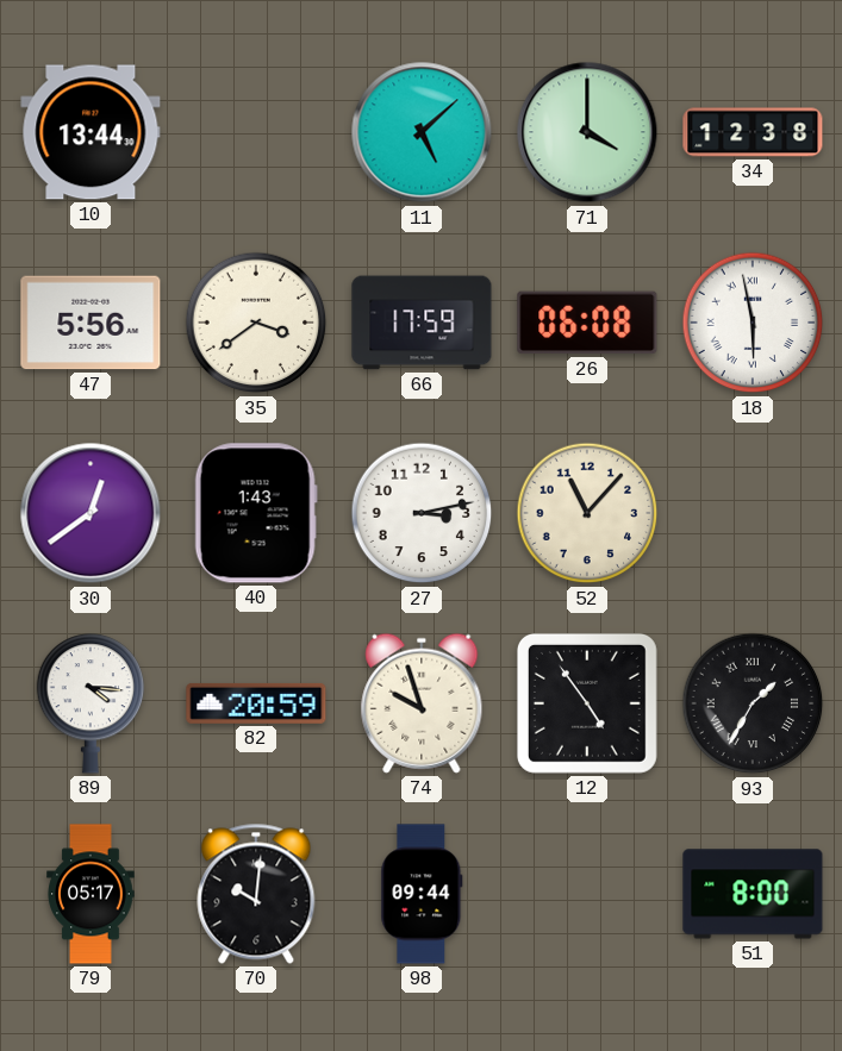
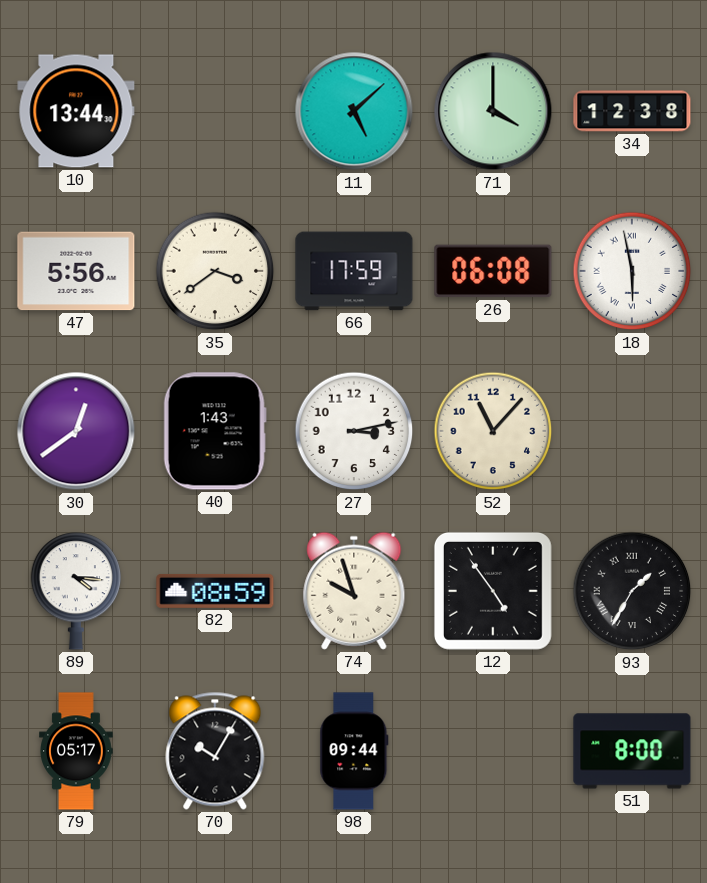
82: 20:59 -> 08:59
70: 10:01 -> 10:05
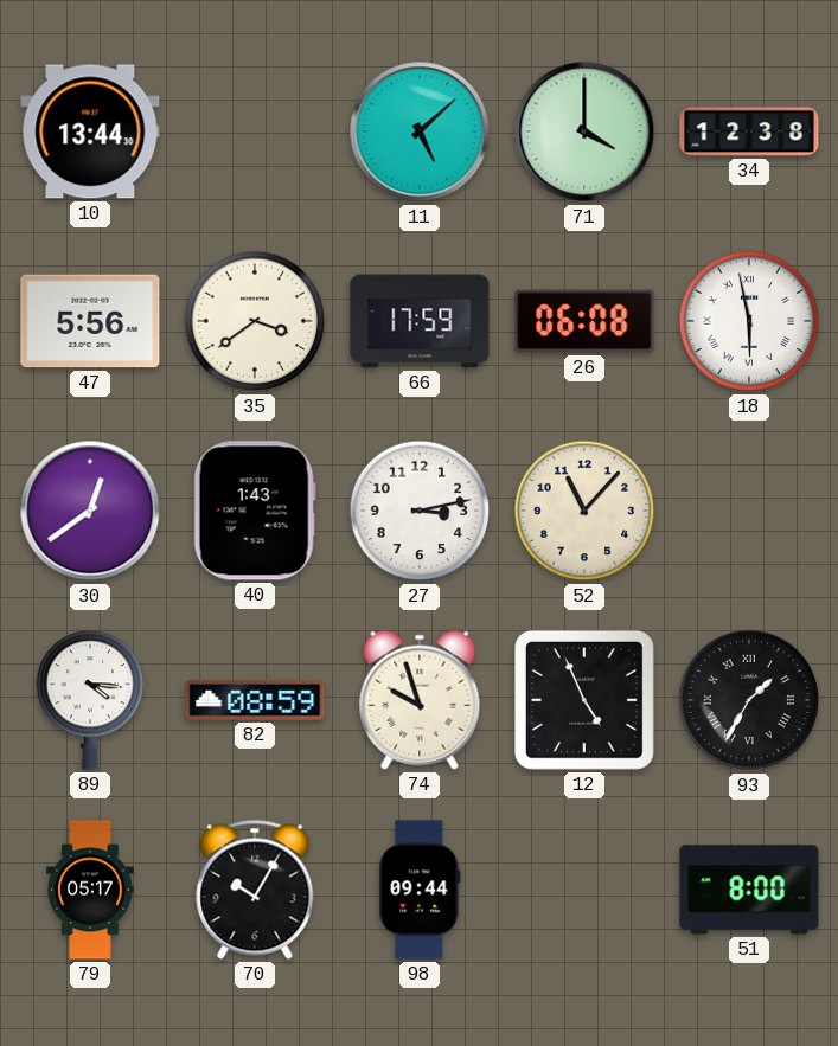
12: 4:54 -> 4:56
